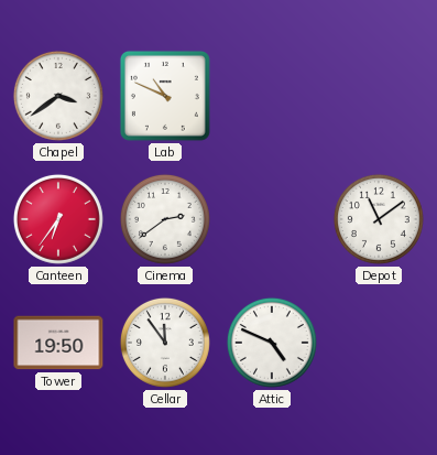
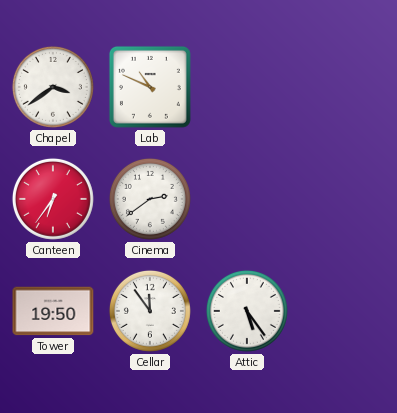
Depot: 11:09 -> none
Attic: 4:49 -> 5:24
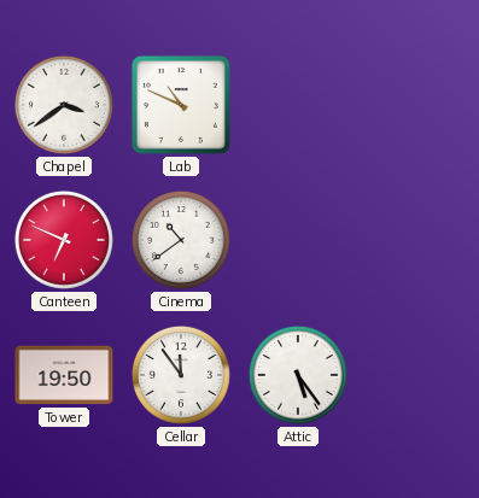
Canteen: 6:36 -> 6:49
Cinema: 2:39 -> 10:39
